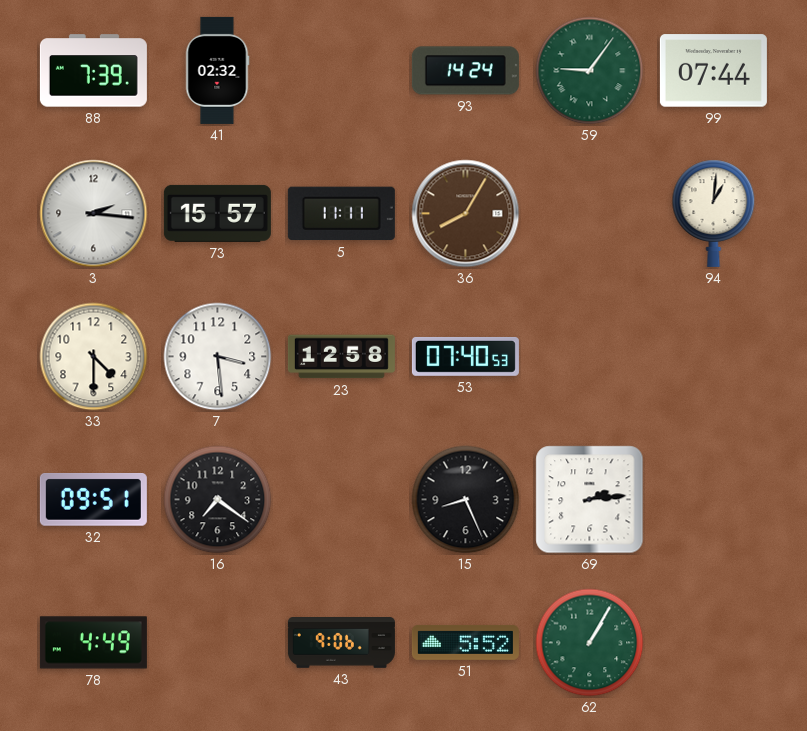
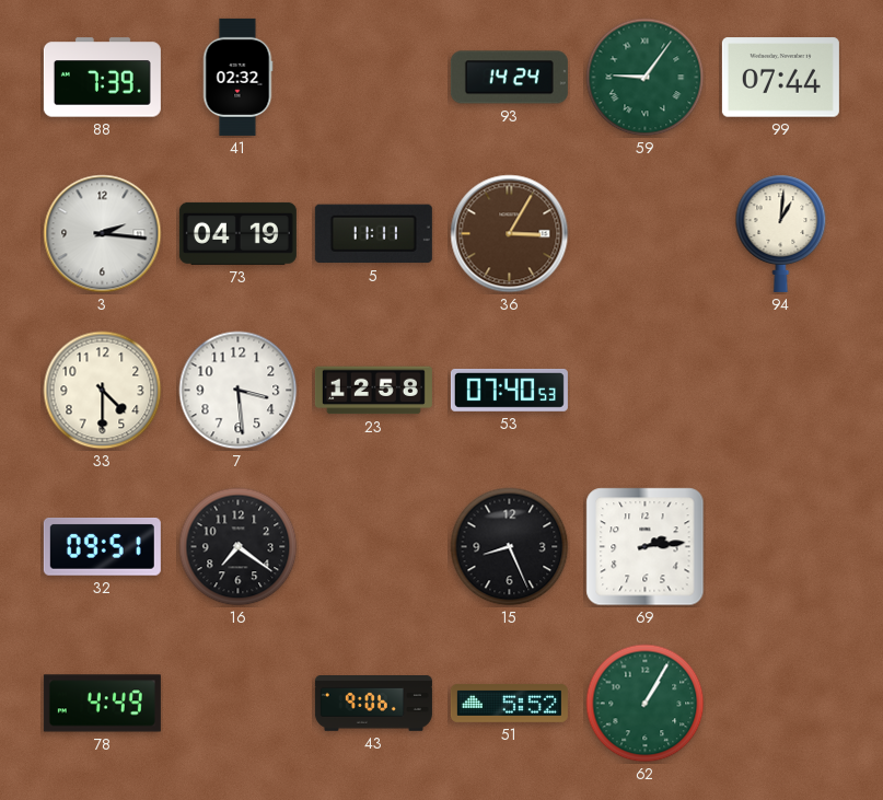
73: 15:57 -> 04:19
36: 8:05 -> 3:05
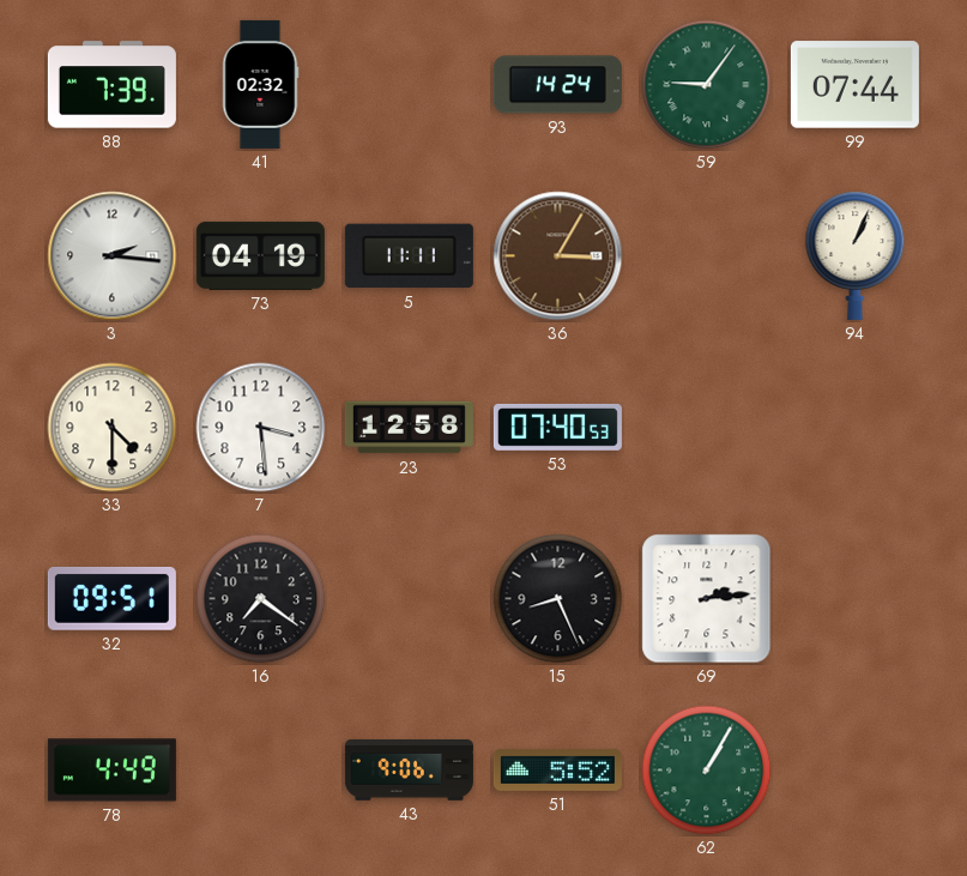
94: 1:01 -> 1:04
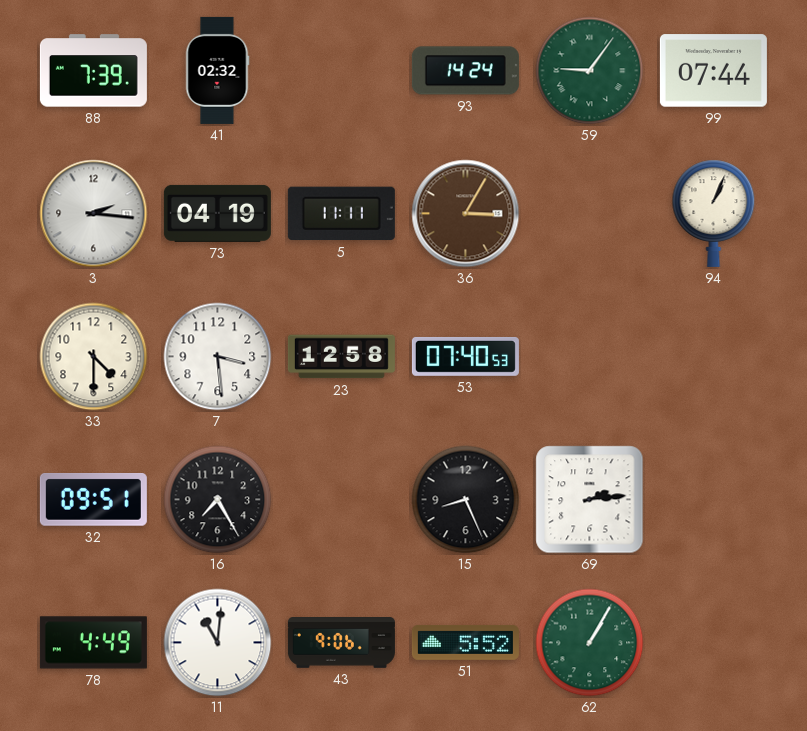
16: 7:21 -> 7:25
11: none -> 11:01
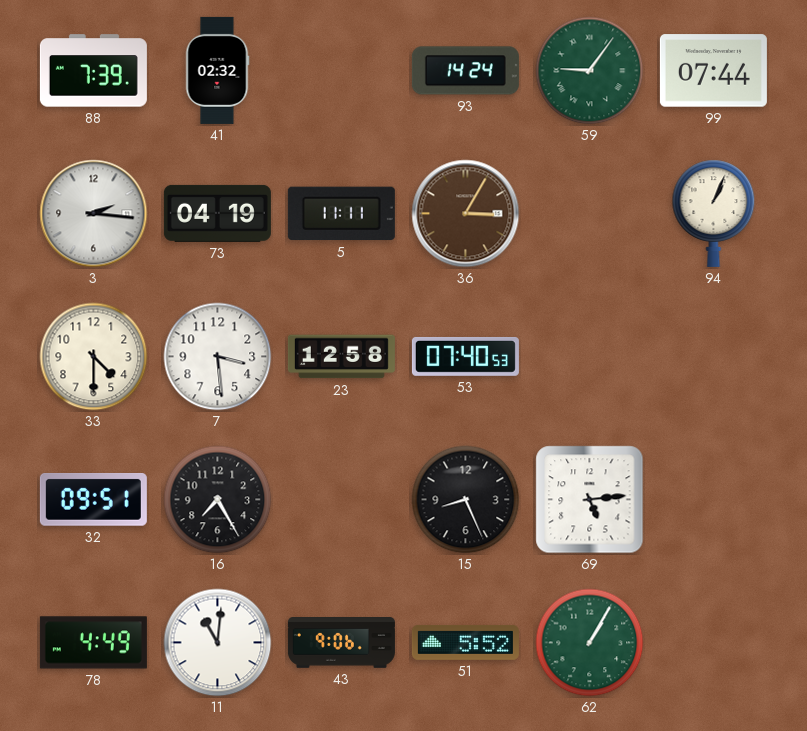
69: 2:14 -> 5:14
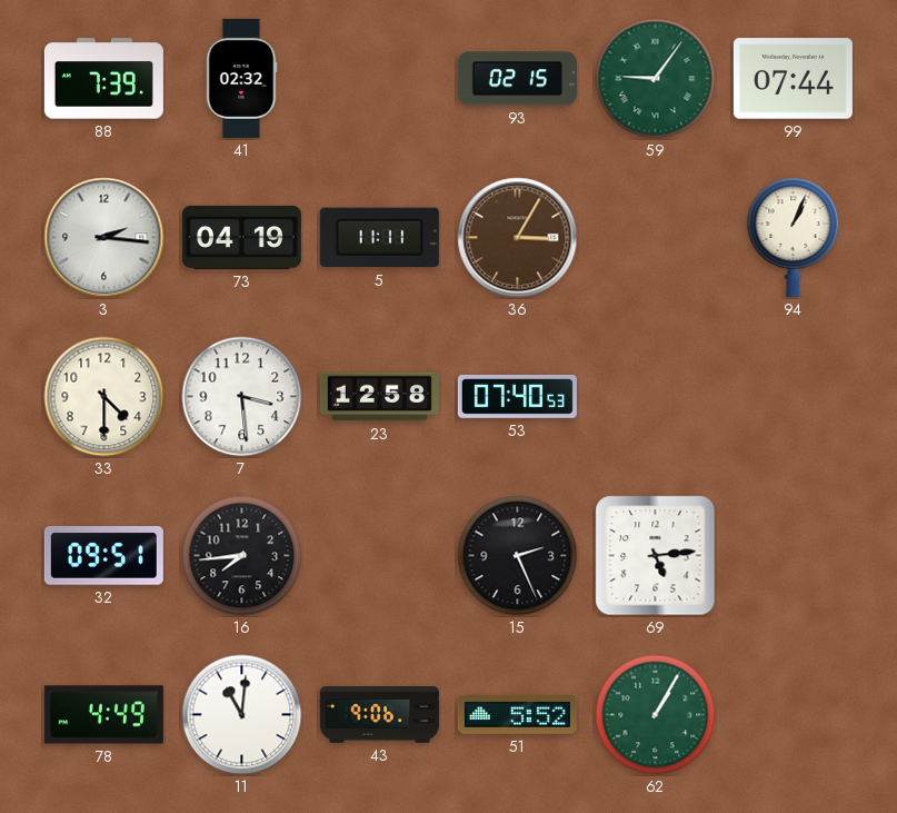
93: 14:24 -> 02:15
16: 7:25 -> 7:44
15: 8:26 -> 2:26
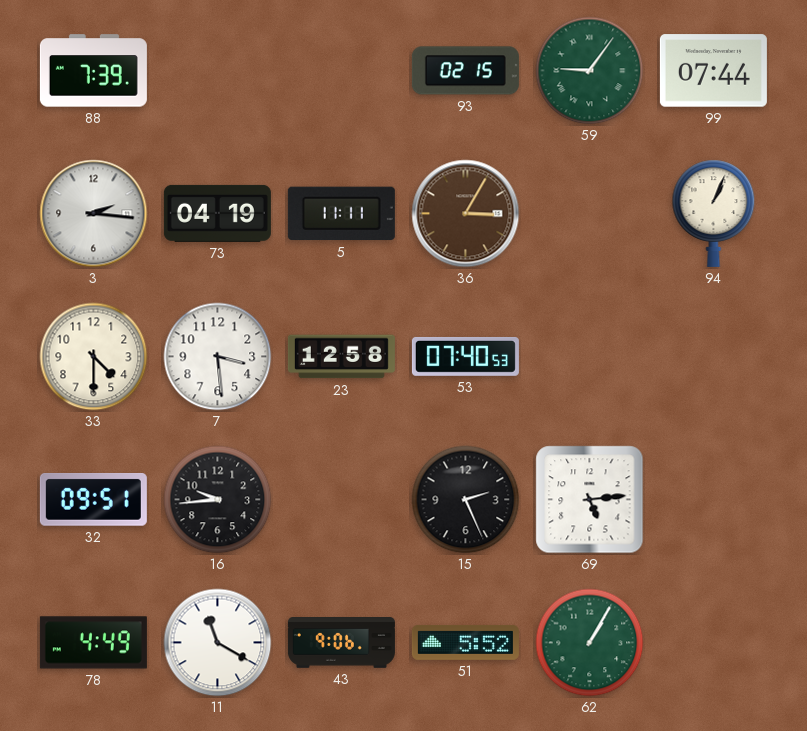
41: 02:32 -> none
16: 7:44 -> 9:44
11: 11:01 -> 11:20
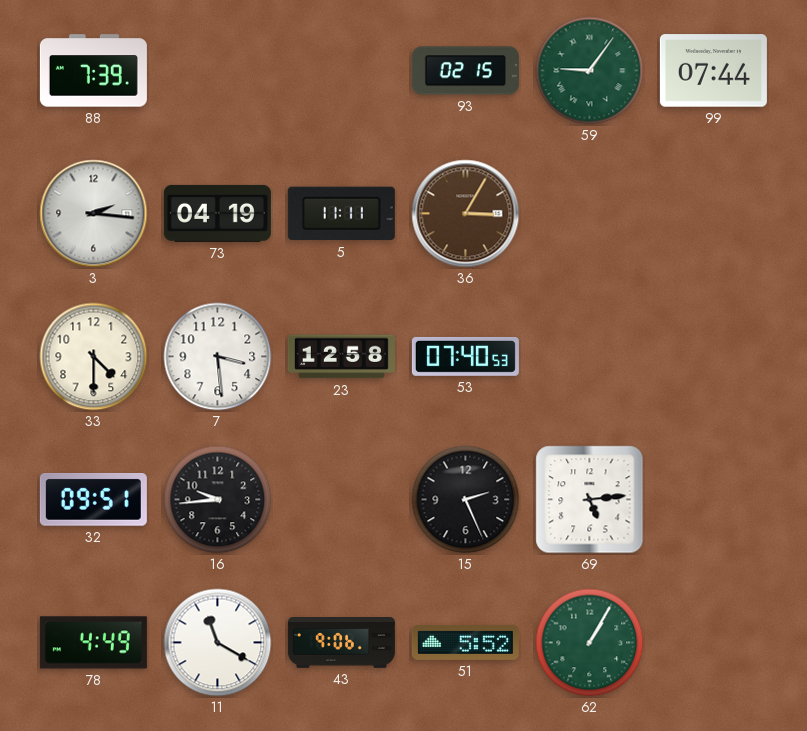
94: 1:04 -> none
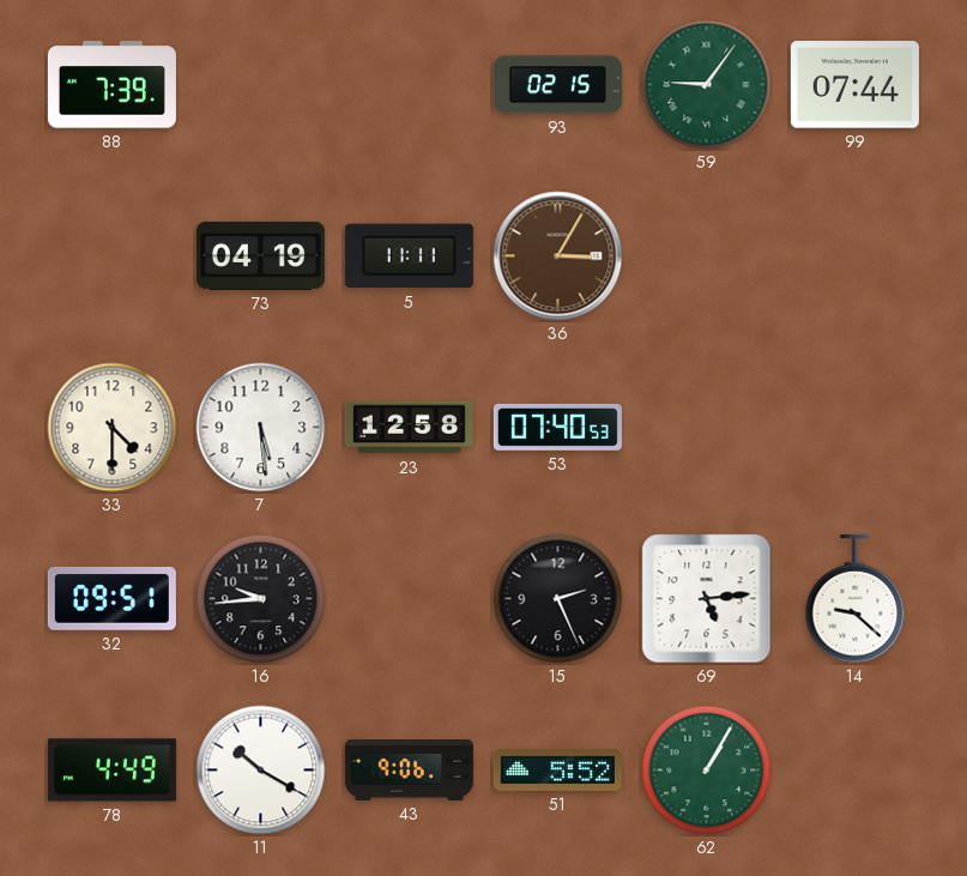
3: 2:16 -> none
7: 3:29 -> 5:29
14: none -> 9:22
11: 11:20 -> 10:20
